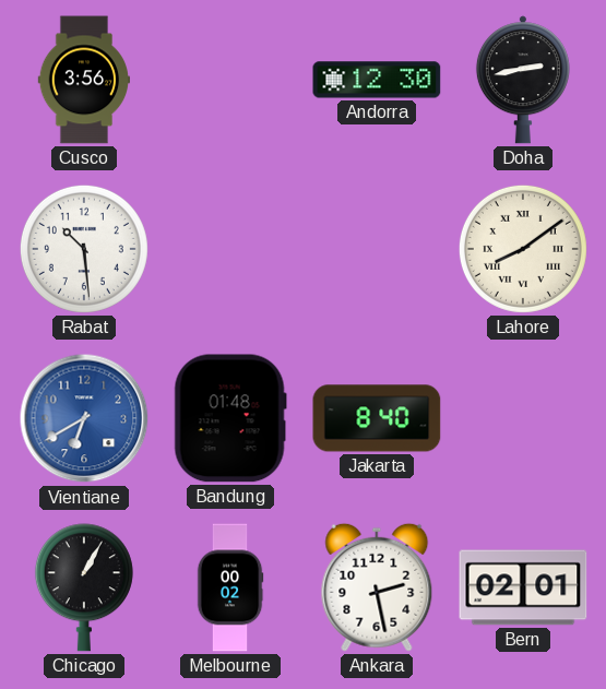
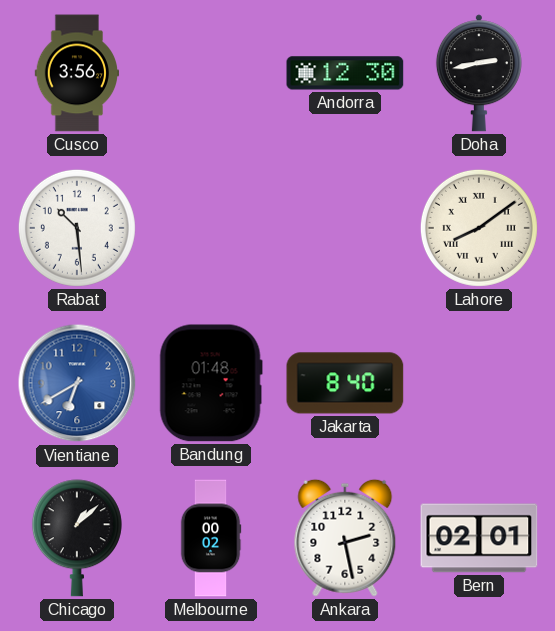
Chicago: 1:05 -> 1:08
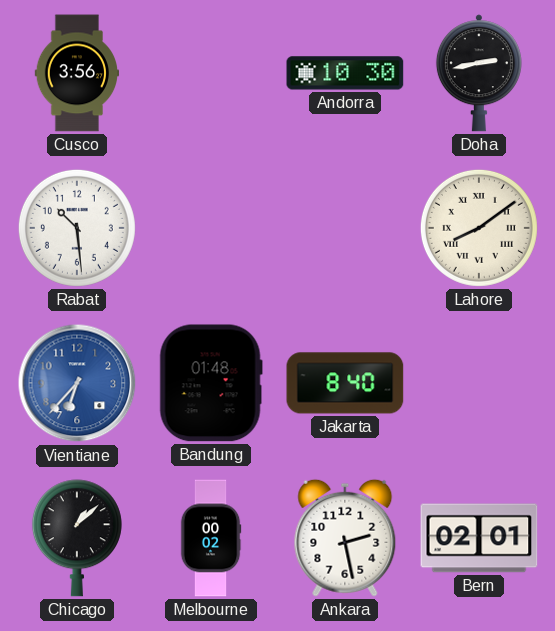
Andorra: 12:30 -> 10:30
Vientiane: 6:40 -> 6:37
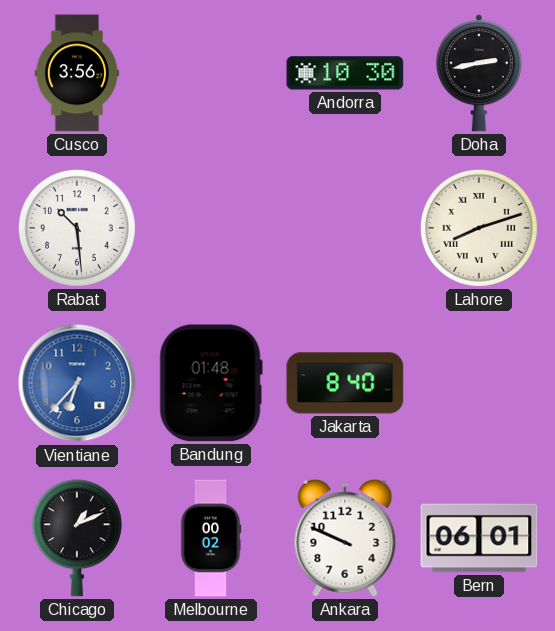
Lahore: 8:09 -> 8:12
Chicago: 1:08 -> 1:11
Ankara: 2:28 -> 9:49
Bern: 02:01 -> 06:01
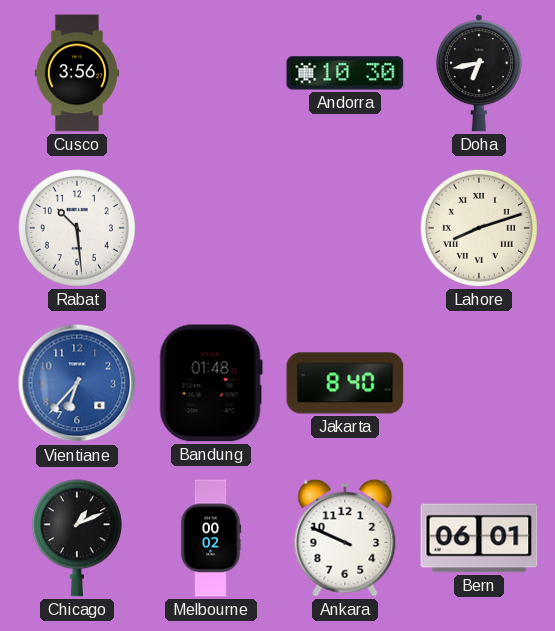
Doha: 2:43 -> 6:43
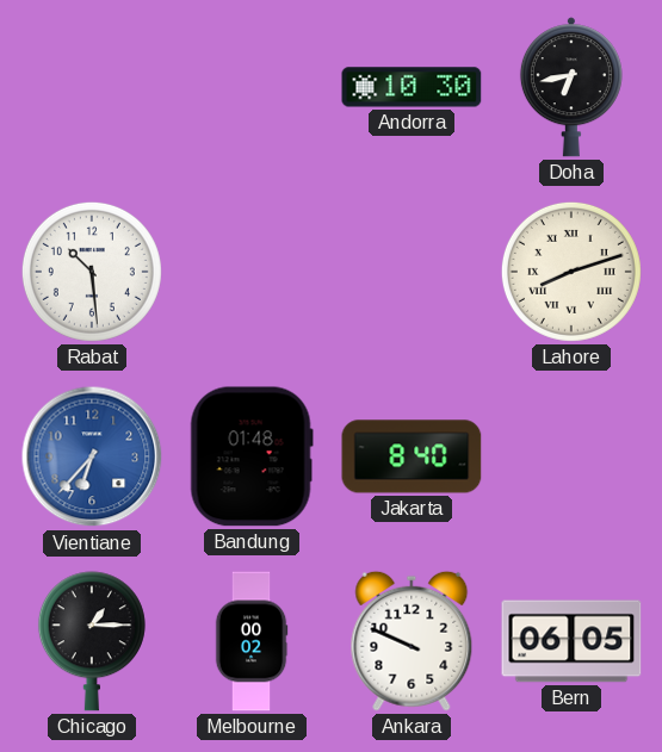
Cusco: 3:56 -> none
Chicago: 1:11 -> 1:15
Bern: 06:01 -> 06:05
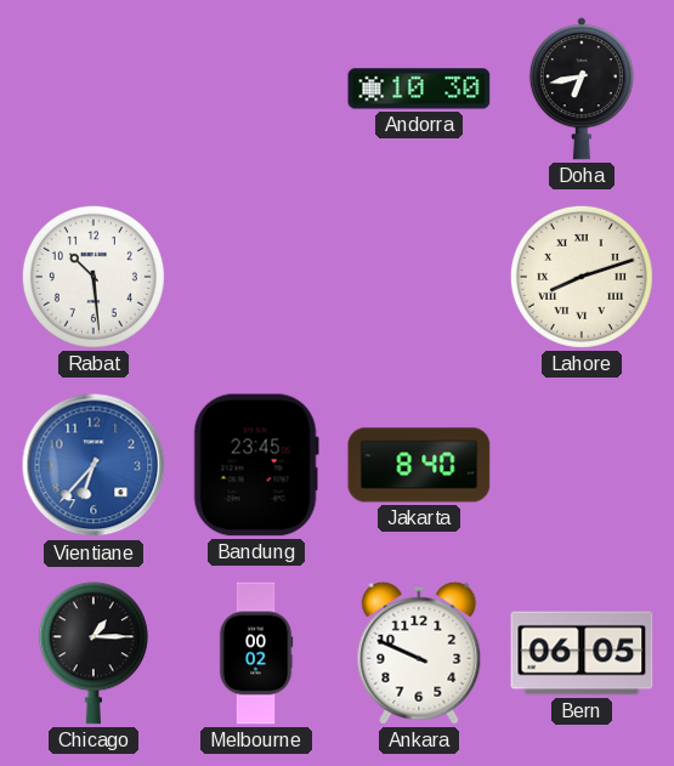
Bandung: 01:48 -> 23:45
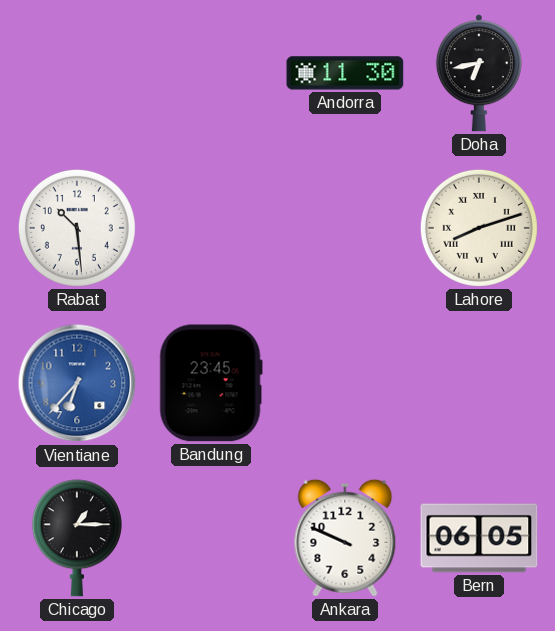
Andorra: 10:30 -> 11:30
Jakarta: 8:40 -> none
Melbourne: 00:02 -> none
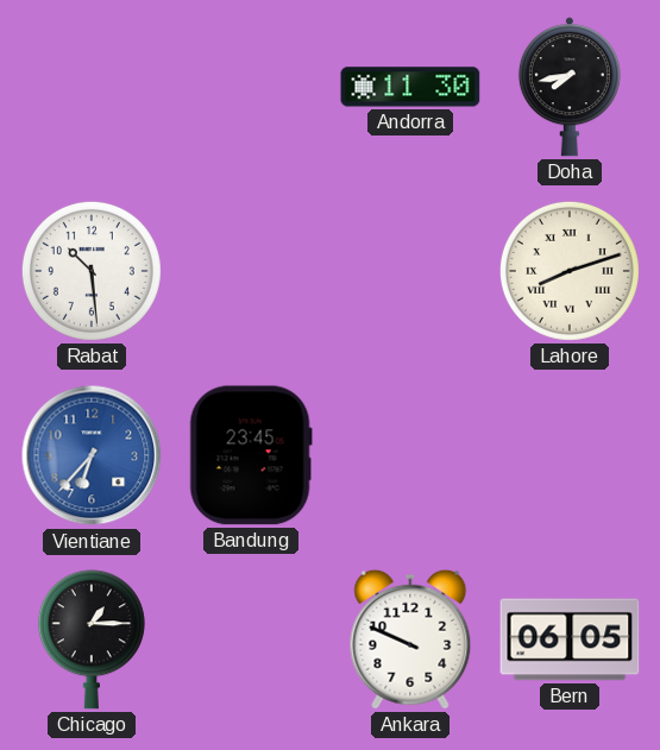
Doha: 6:43 -> 7:43
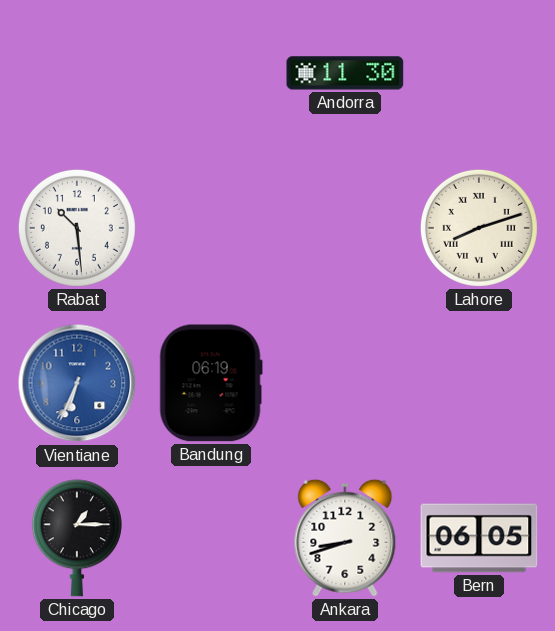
Doha: 7:43 -> none
Vientiane: 6:37 -> 6:34
Bandung: 23:45 -> 06:19
Ankara: 9:49 -> 8:42
